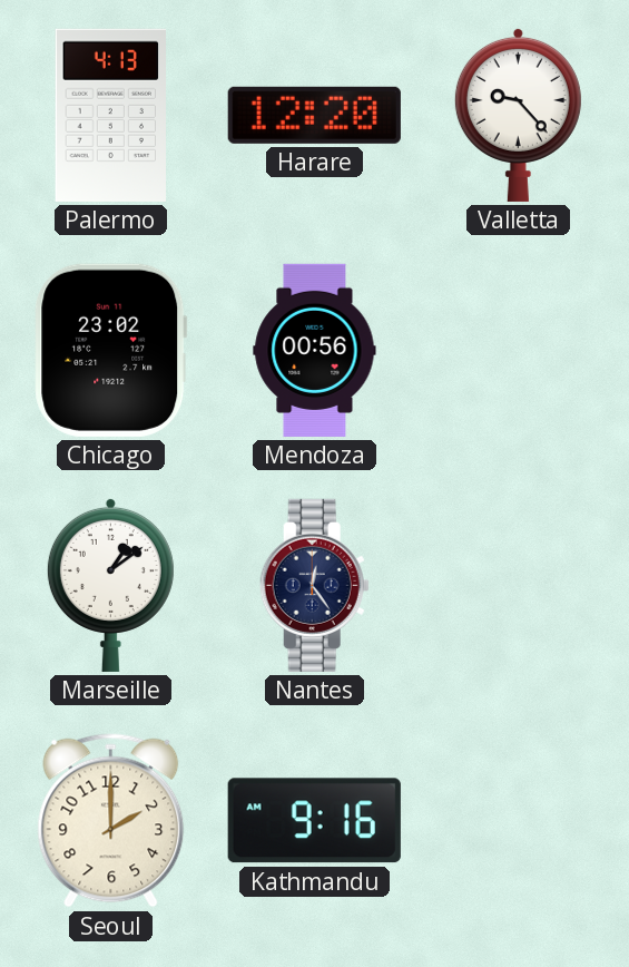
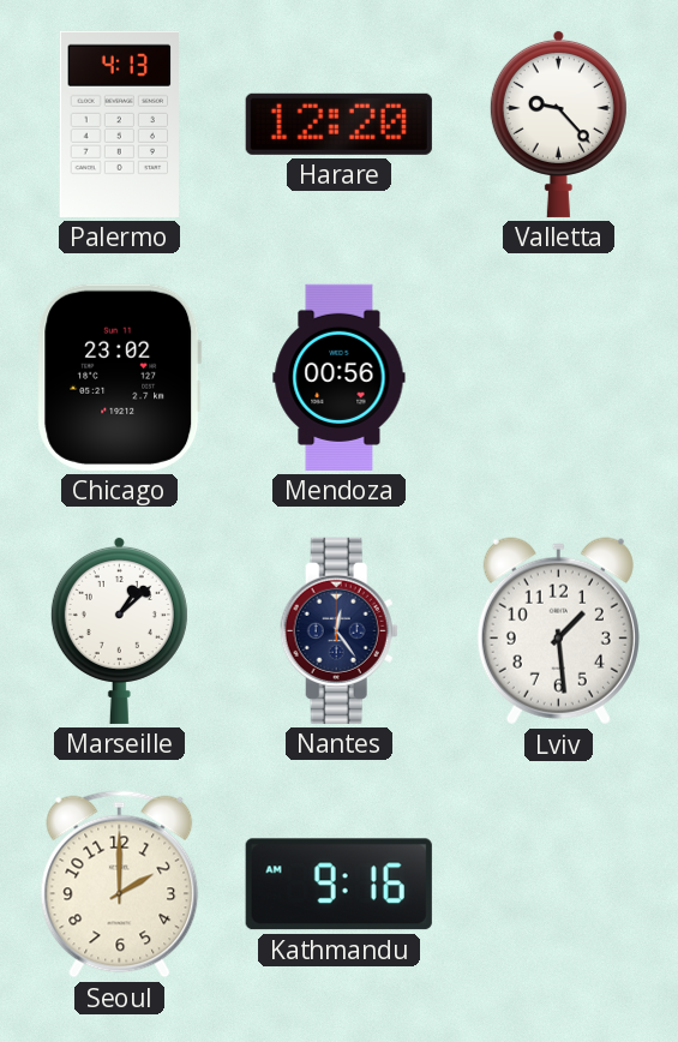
Marseille: 1:09 -> 1:08
Lviv: none -> 1:29
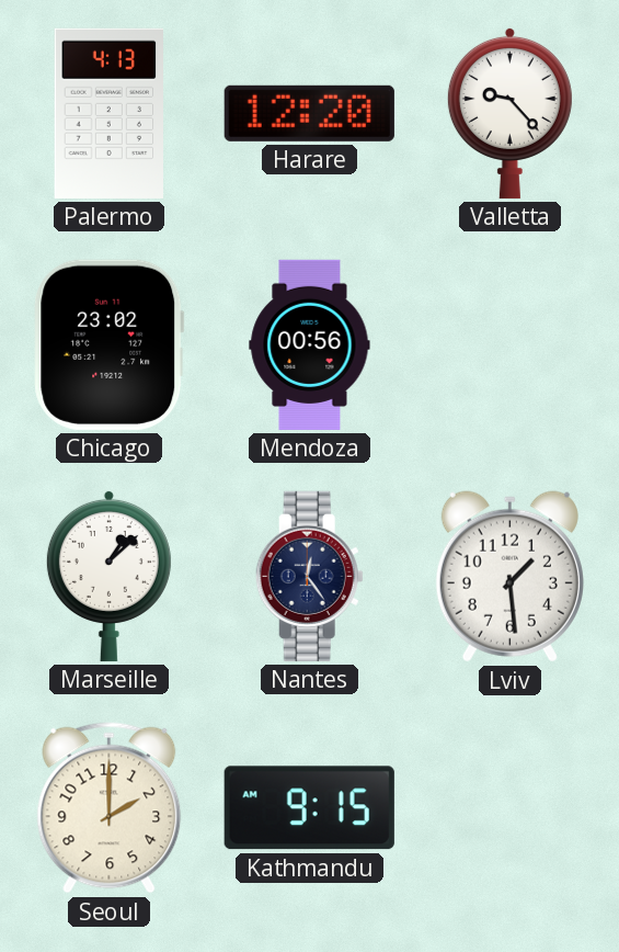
Kathmandu: 9:16 -> 9:15
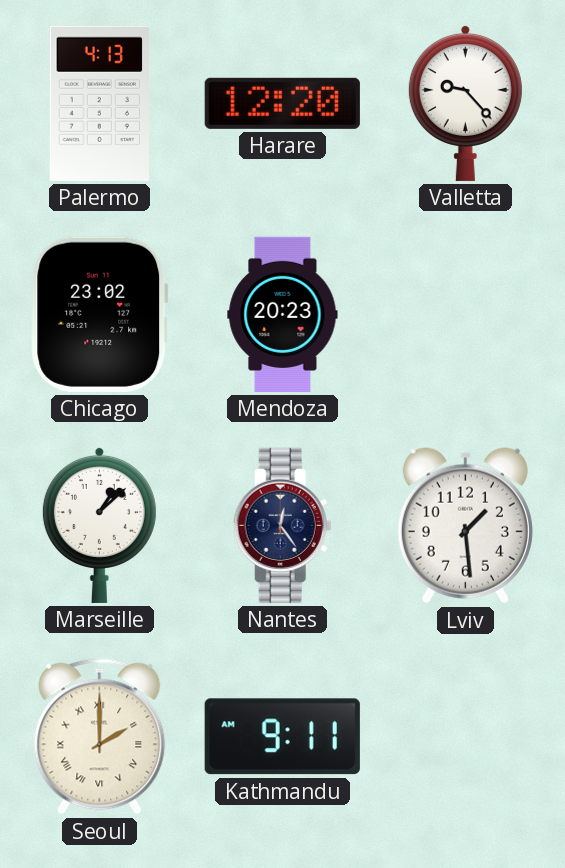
Mendoza: 00:56 -> 20:23
Seoul numerals: Arabic -> Roman
Kathmandu: 9:15 -> 9:11
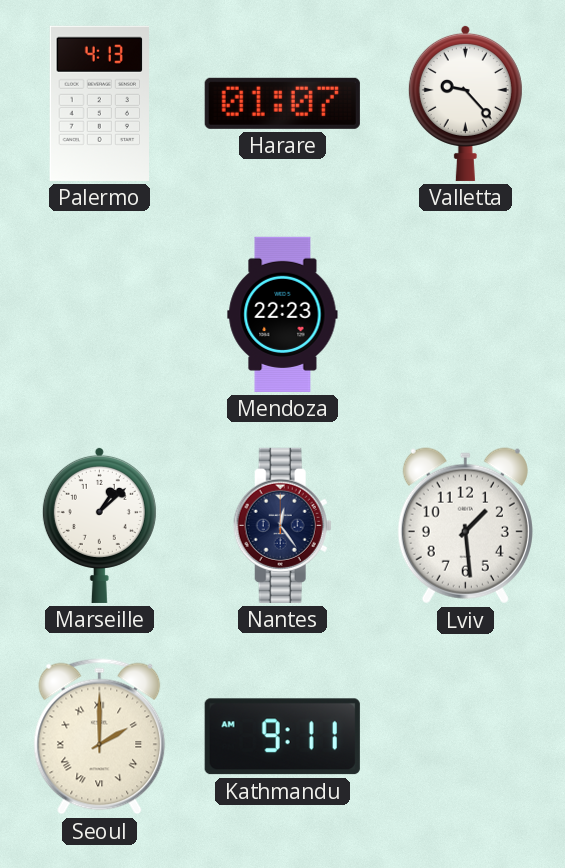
Harare: 12:20 -> 01:07
Chicago: 23:02 -> none
Mendoza: 20:23 -> 22:23
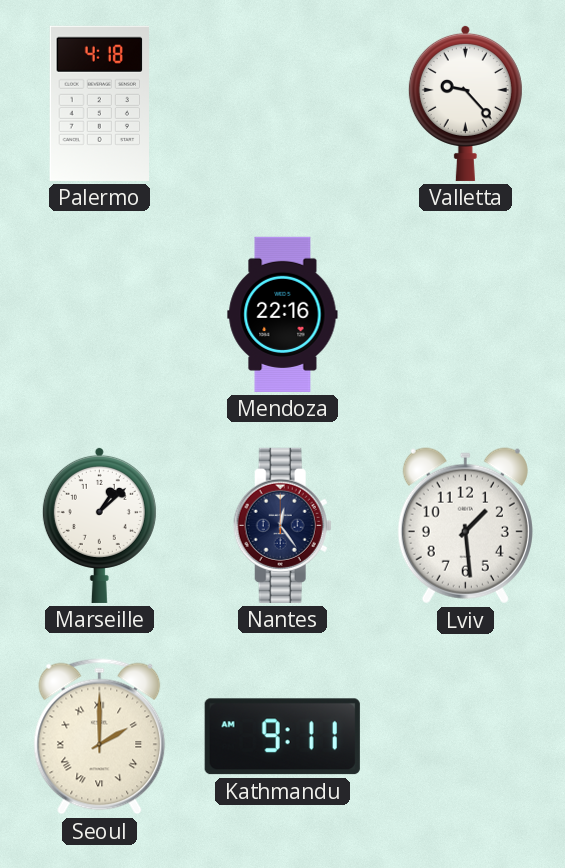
Palermo: 4:13 -> 4:18
Harare: 01:07 -> none
Mendoza: 22:23 -> 22:16
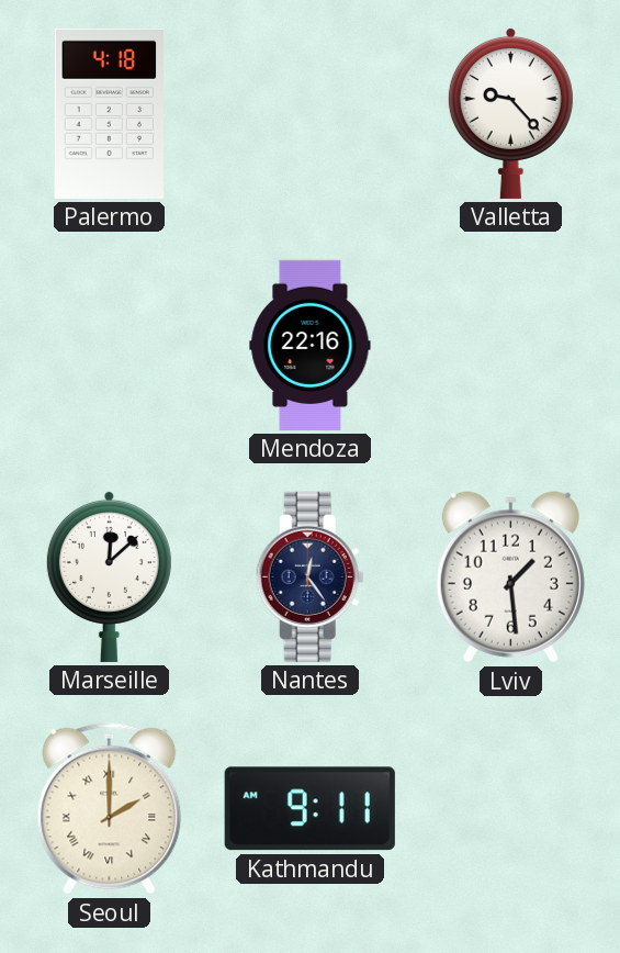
Marseille: 1:08 -> 12:08
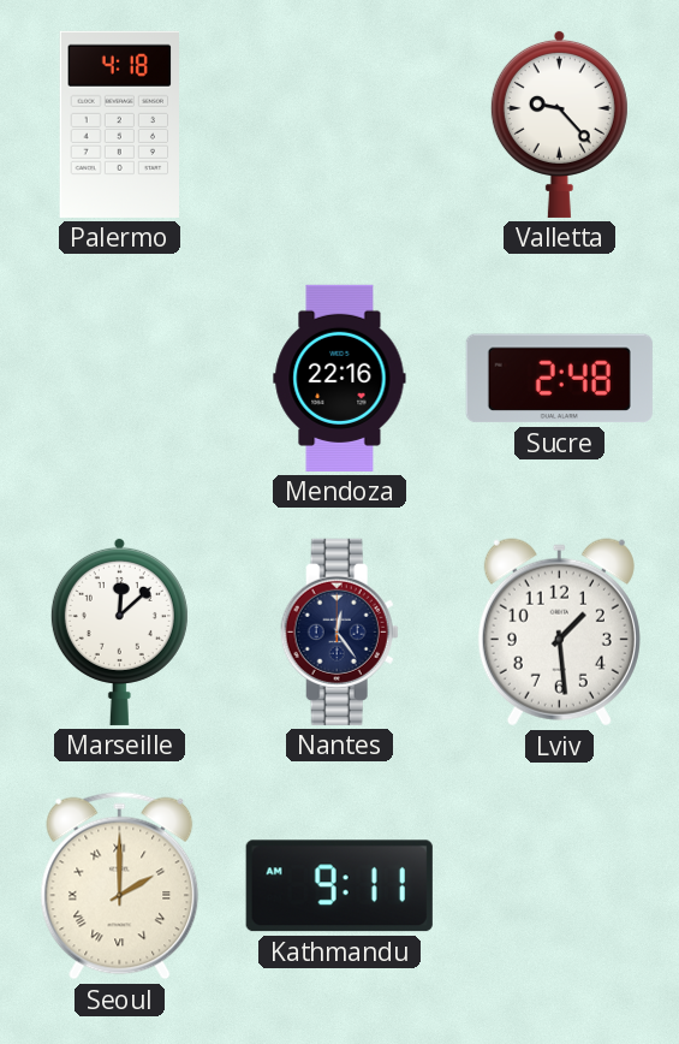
Sucre: none -> 2:48
